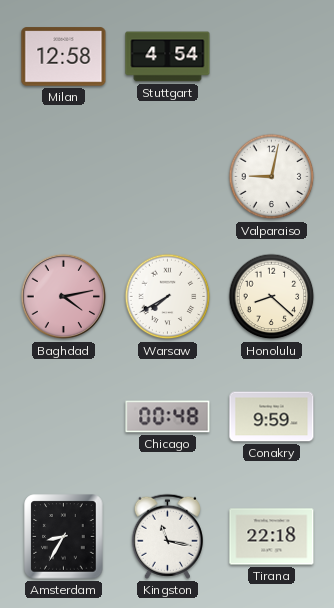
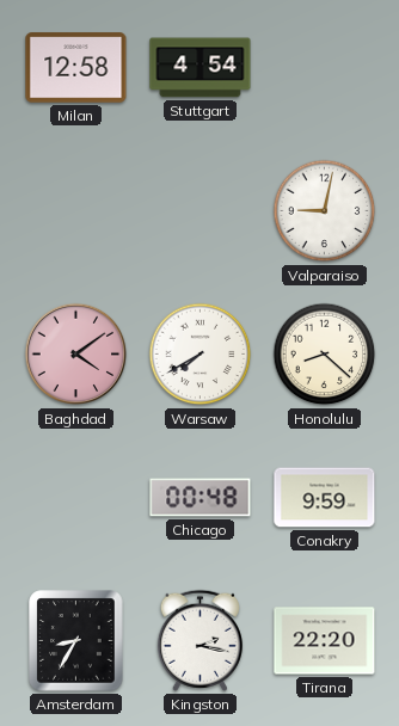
Baghdad: 4:13 -> 4:09
Kingston: 11:17 -> 2:17
Tirana: 22:18 -> 22:20
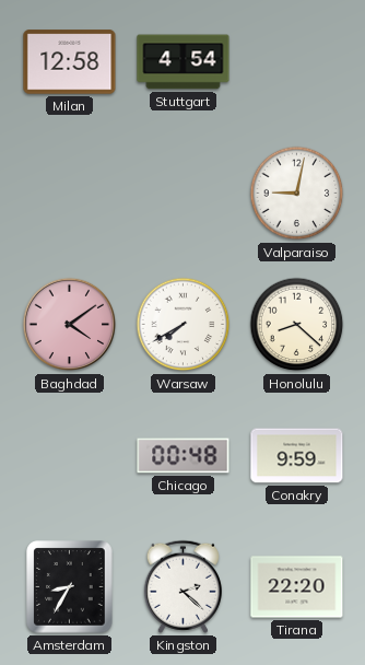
Kingston: 2:17 -> 2:22
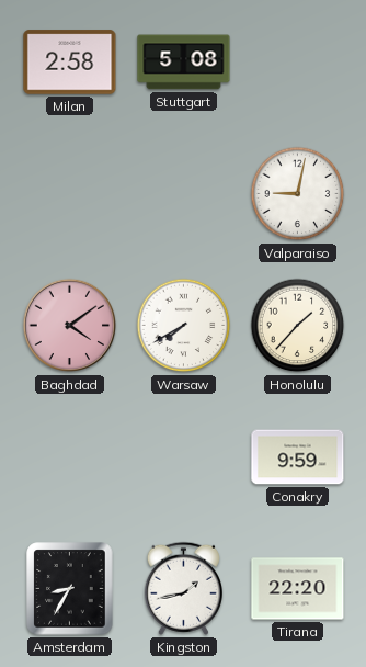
Milan: 12:58 -> 2:58
Stuttgart: 4:54 -> 5:08
Honolulu: 8:22 -> 1:37
Chicago: 00:48 -> none
Kingston: 2:22 -> 1:43
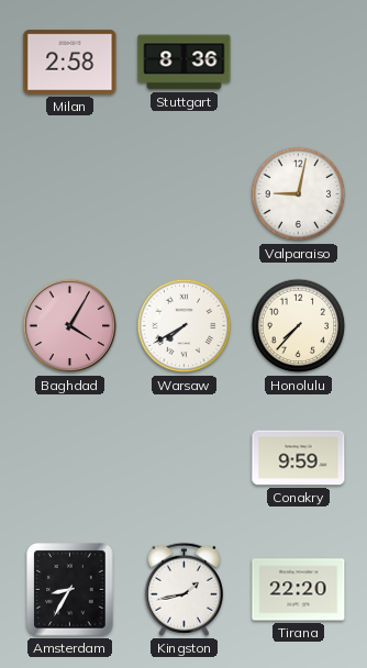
Stuttgart: 5:08 -> 8:36
Baghdad: 4:09 -> 4:05
Honolulu: 1:37 -> 7:37
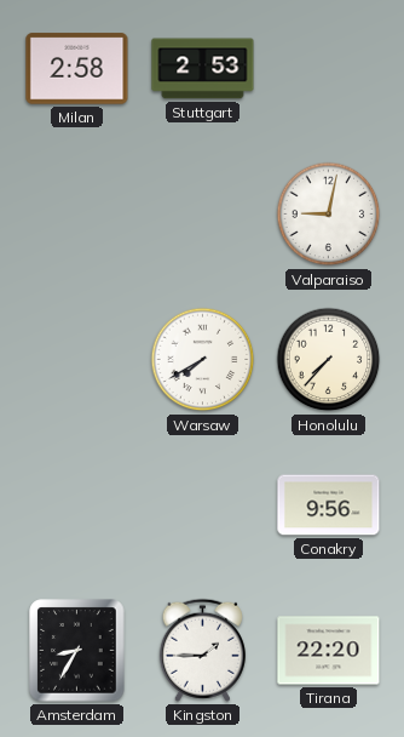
Stuttgart: 8:36 -> 2:53
Baghdad: 4:05 -> none
Conakry: 9:59 -> 9:56
Kingston: 1:43 -> 1:45
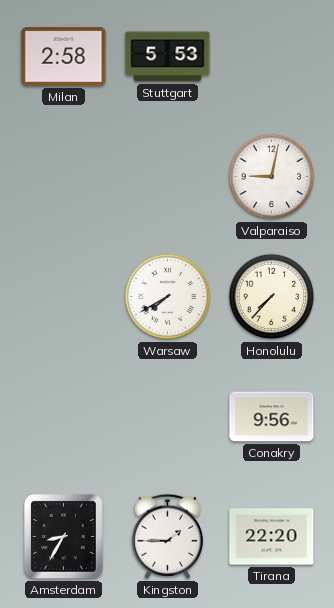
Stuttgart: 2:53 -> 5:53
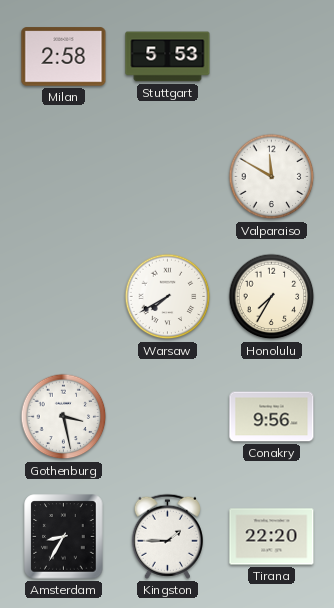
Valparaiso: 9:02 -> 11:50
Honolulu: 7:37 -> 7:35
Gothenburg: none -> 3:28
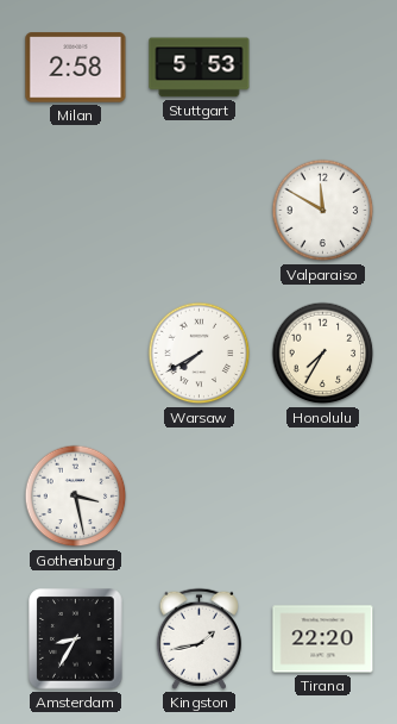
Conakry: 9:56 -> none
Kingston: 1:45 -> 1:43
